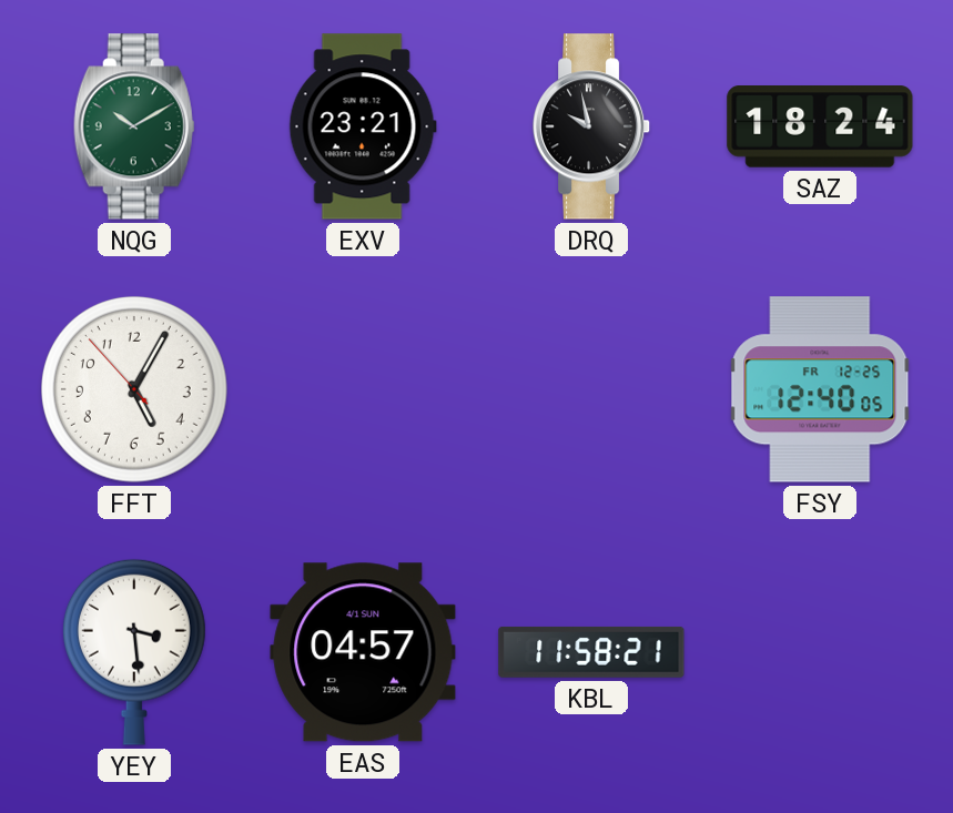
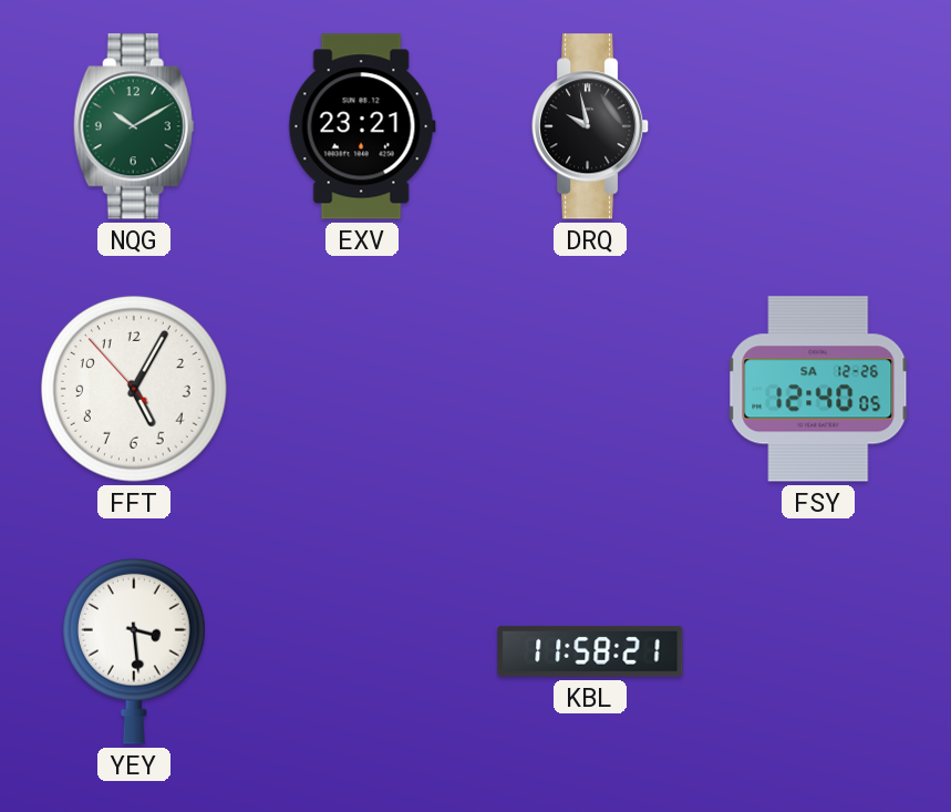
SAZ: 18:24 -> none
FSY date: FR 12-25 -> SA 12-26
EAS: 04:57 -> none
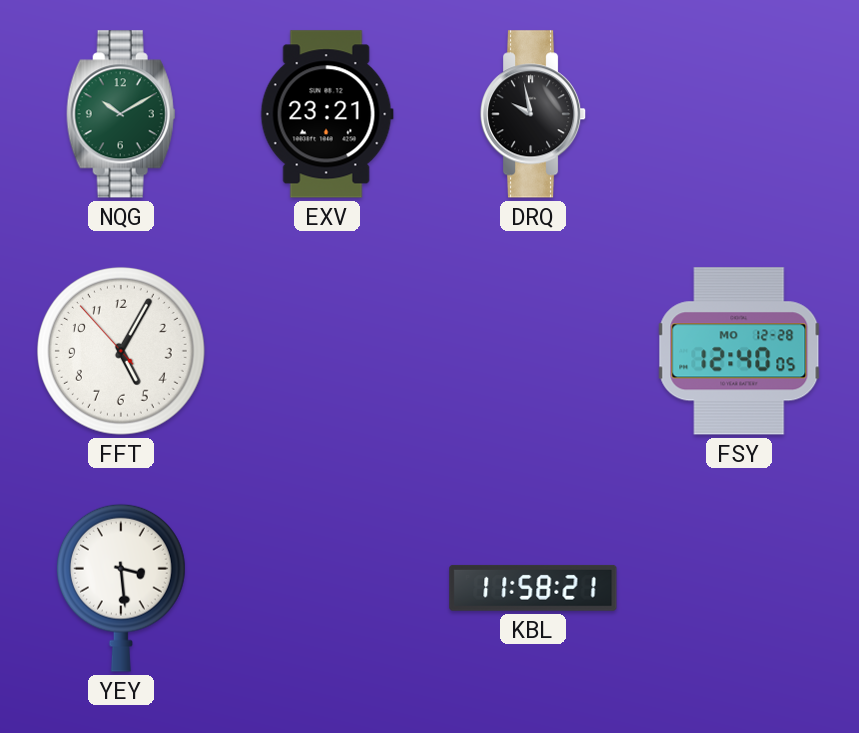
FSY date: SA 12-26 -> MO 12-28
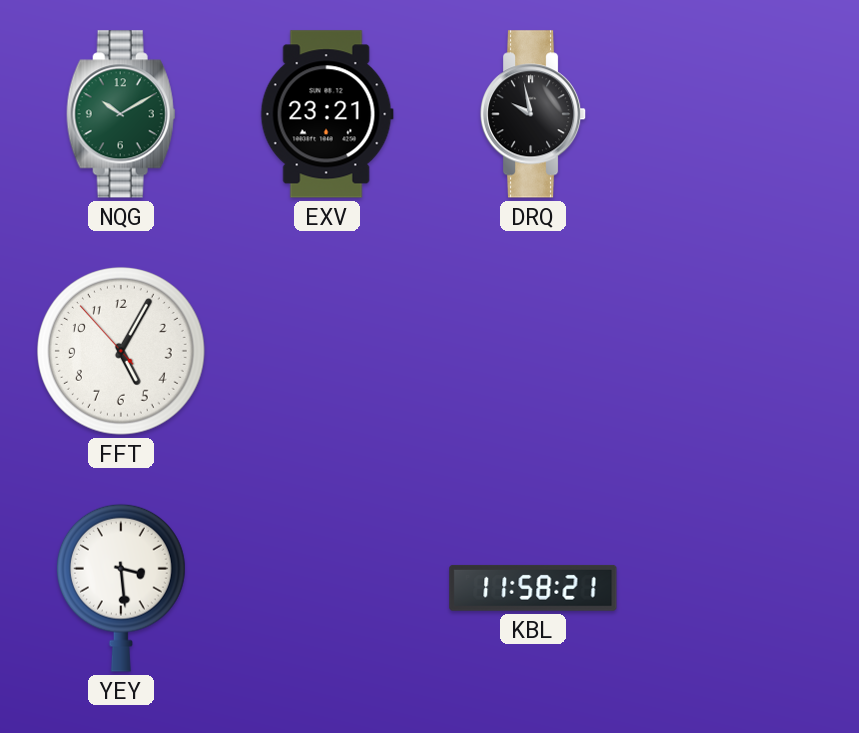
FSY: 12:40 -> none
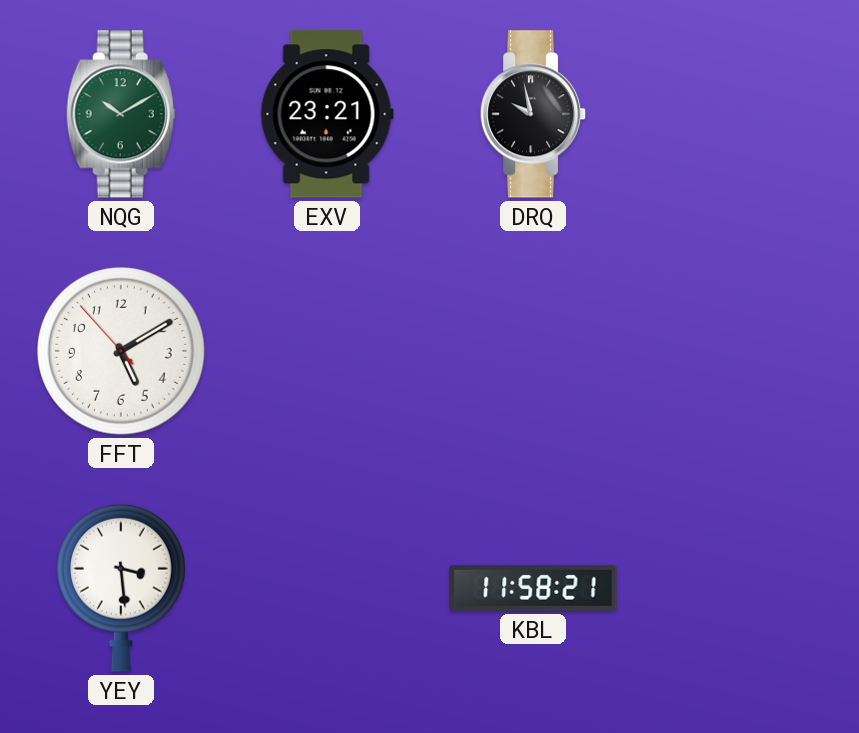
FFT: 5:04 -> 5:09
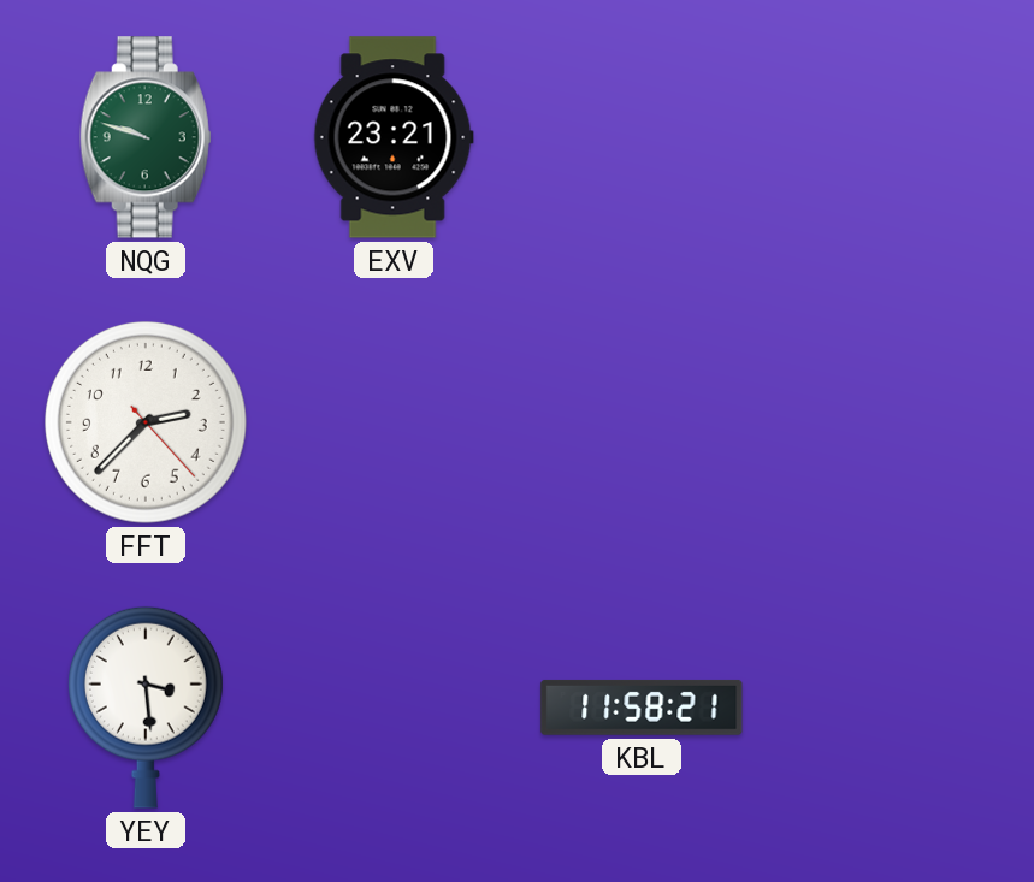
NQG: 10:10 -> 9:48
DRQ: 9:58 -> none
FFT: 5:09 -> 2:37
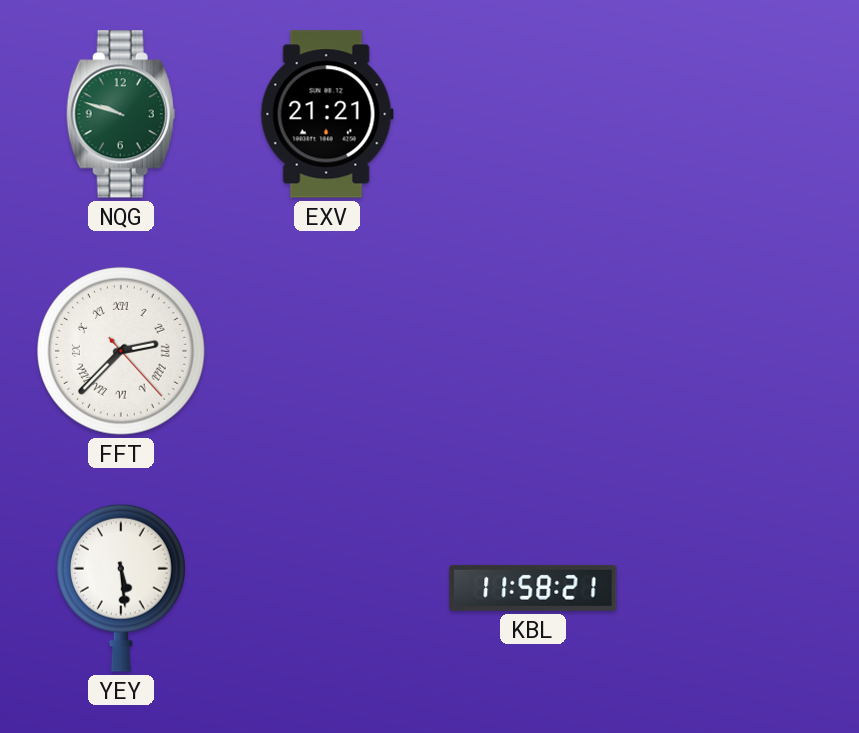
EXV: 23:21 -> 21:21
FFT numerals: Arabic -> Roman
YEY: 3:29 -> 5:29
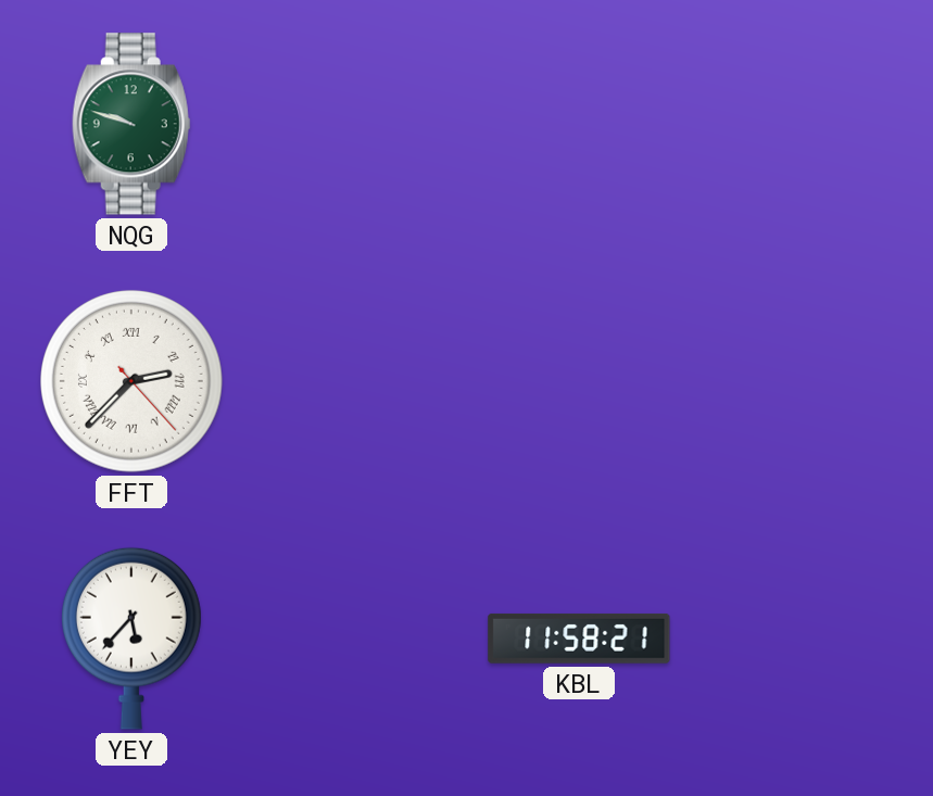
EXV: 21:21 -> none
YEY: 5:29 -> 5:37
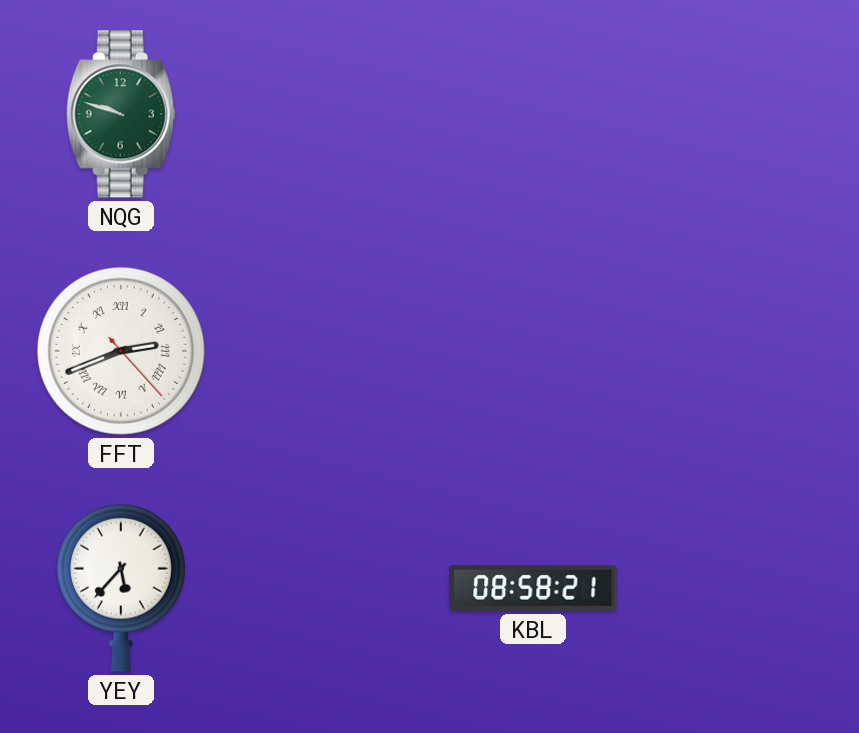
FFT: 2:37 -> 2:41
KBL: 11:58 -> 08:58
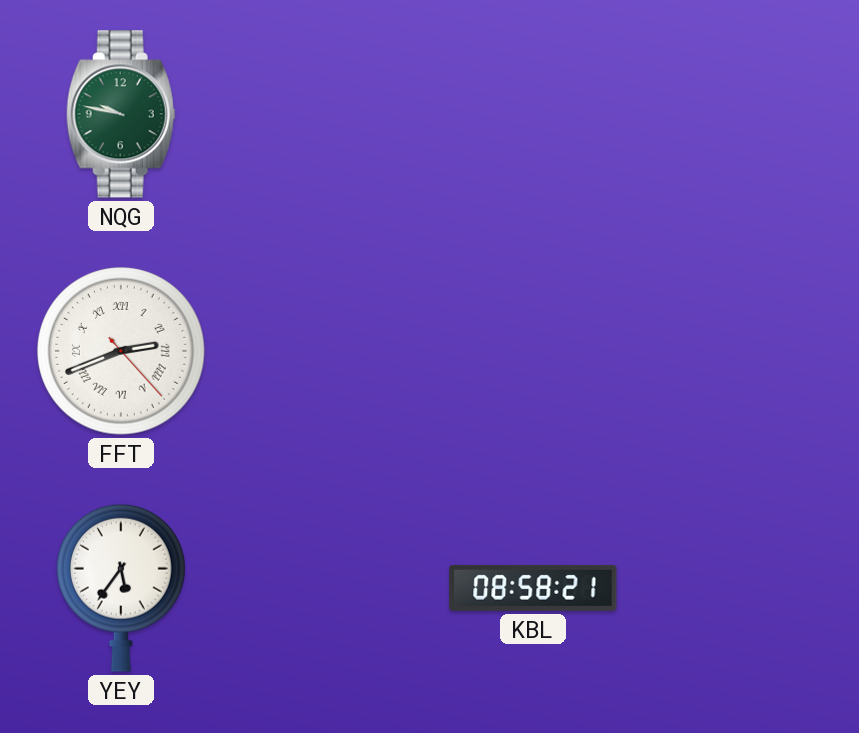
NQG: 9:48 -> 9:47
YEY: 5:37 -> 5:36
